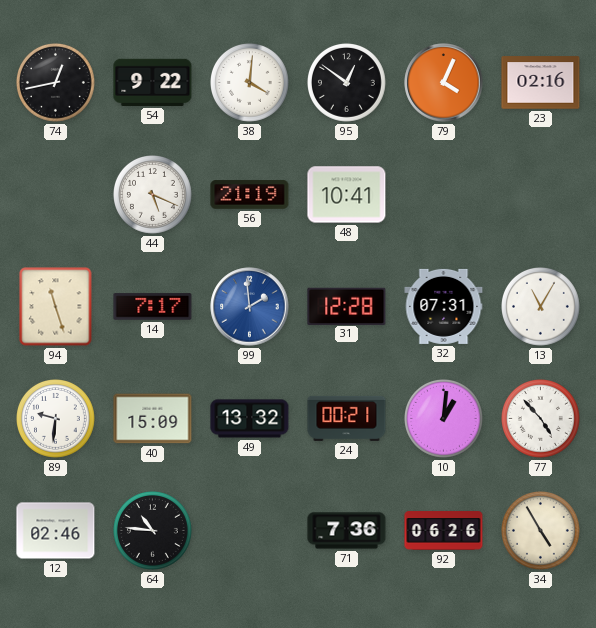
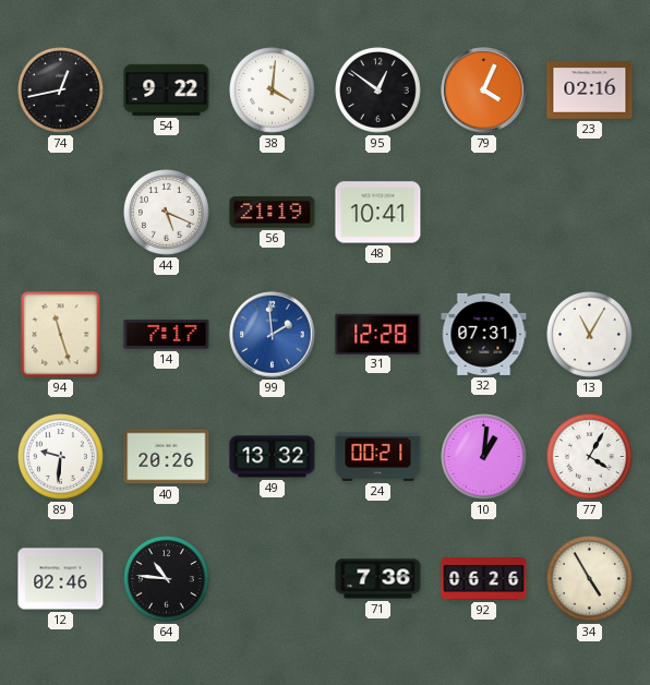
40: 15:09 -> 20:26
77: 4:53 -> 4:05
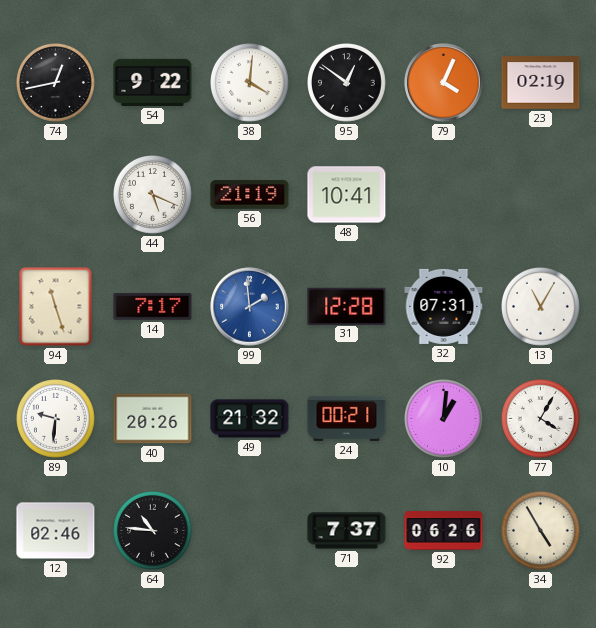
23: 02:16 -> 02:19
49: 13:32 -> 21:32
71: 7:36 -> 7:37
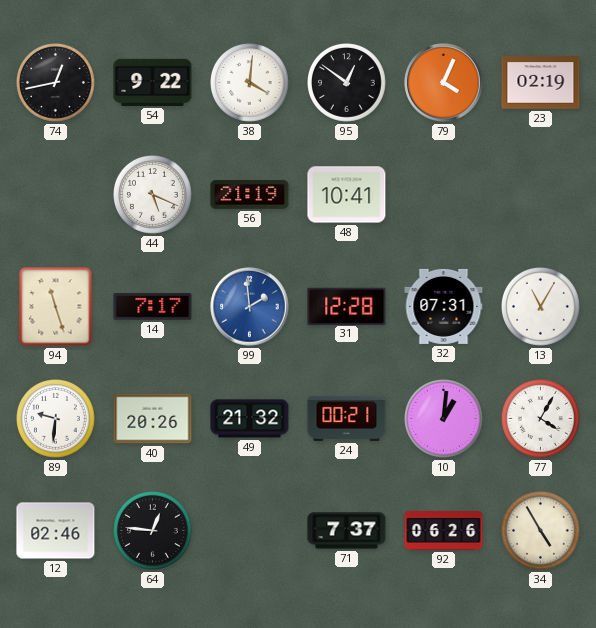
64: 10:46 -> 12:46
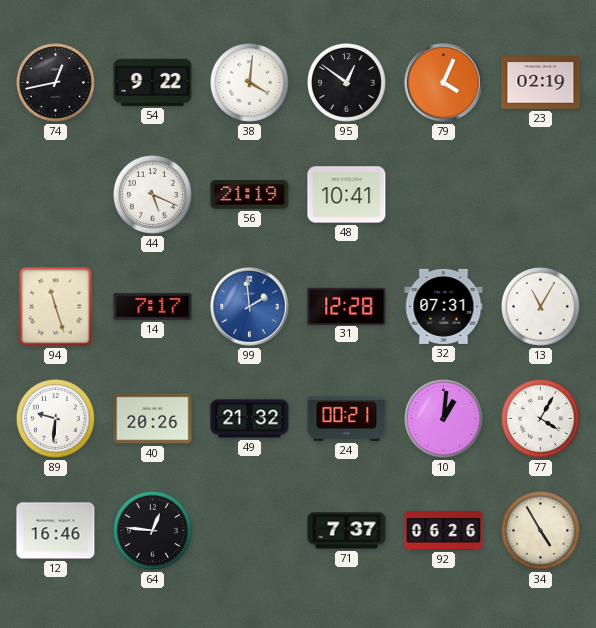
12: 02:46 -> 16:46
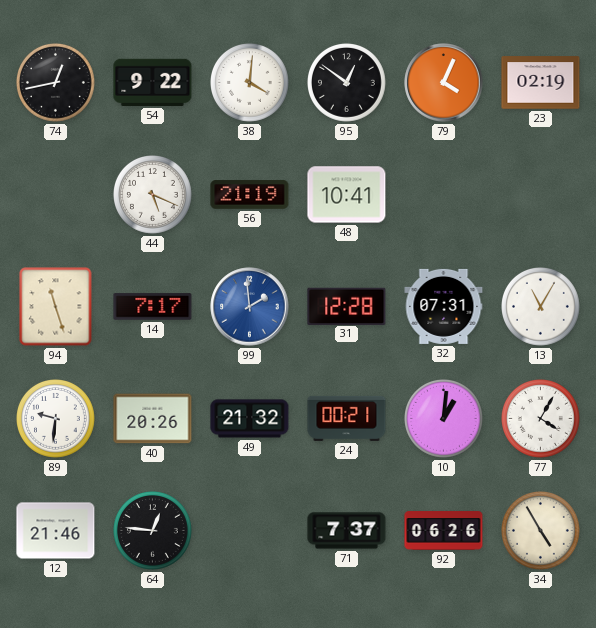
12: 16:46 -> 21:46
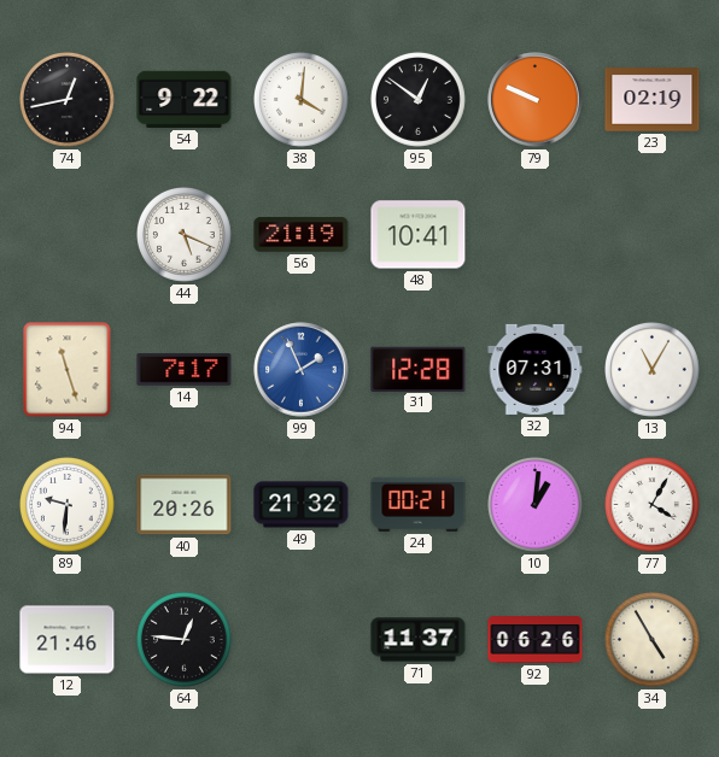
79: 4:04 -> 9:49
99: 1:59 -> 1:56
71: 7:37 -> 11:37
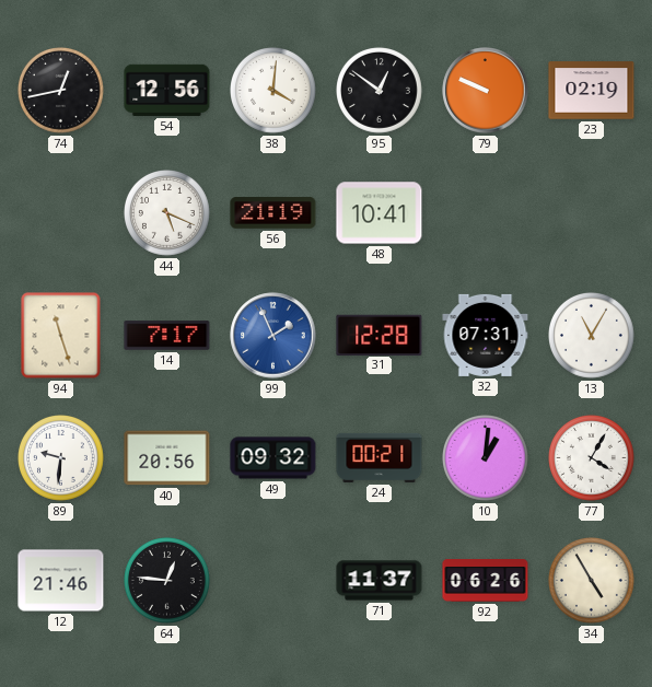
54: 9:22 -> 12:56
40: 20:26 -> 20:56
49: 21:32 -> 09:32
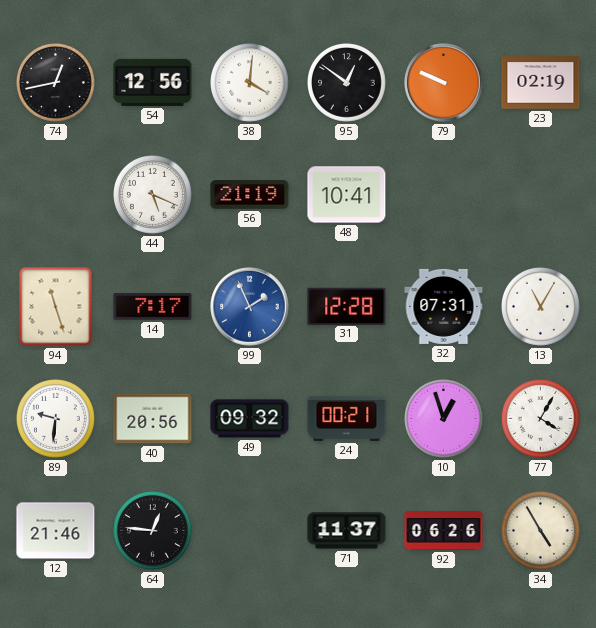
10: 1:01 -> 12:57
